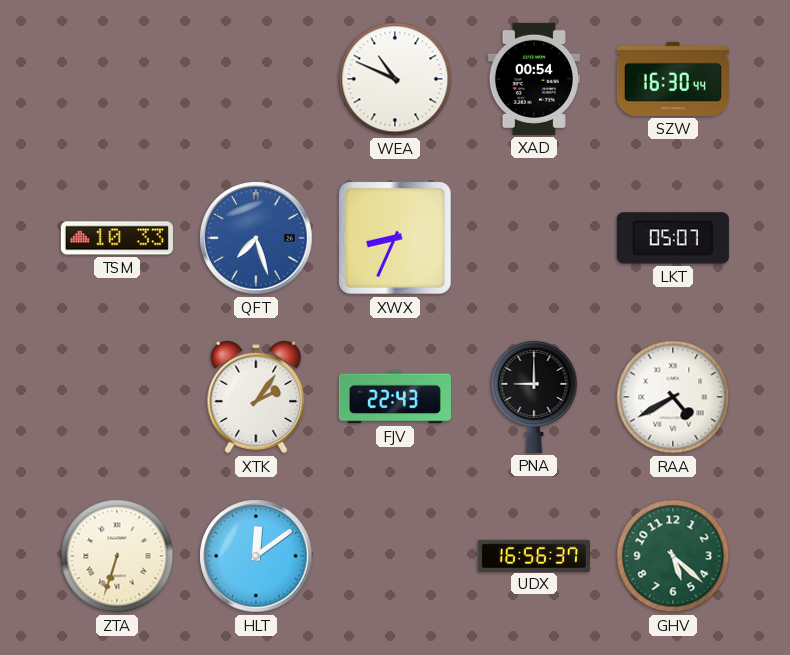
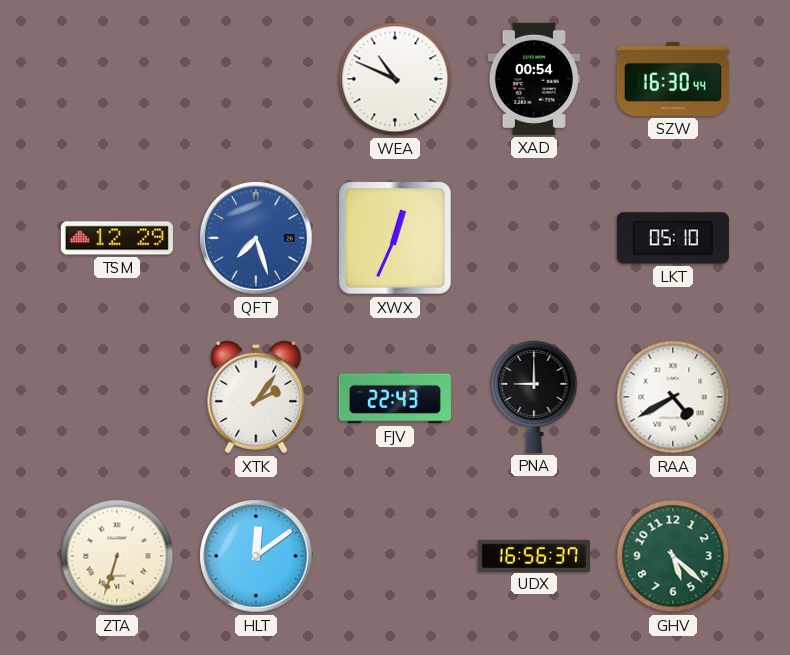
TSM: 10:33 -> 12:29
XWX: 8:34 -> 12:34
LKT: 05:07 -> 05:10
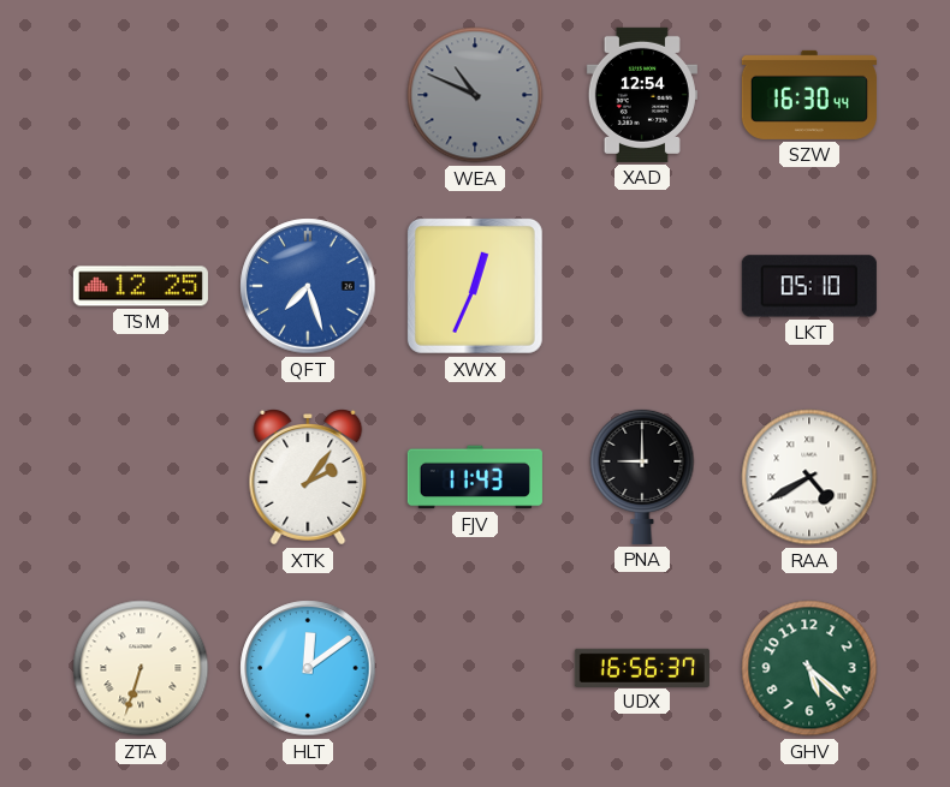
WEA dial: white -> grey
XAD: 00:54 -> 12:54
TSM: 12:29 -> 12:25
FJV: 22:43 -> 11:43
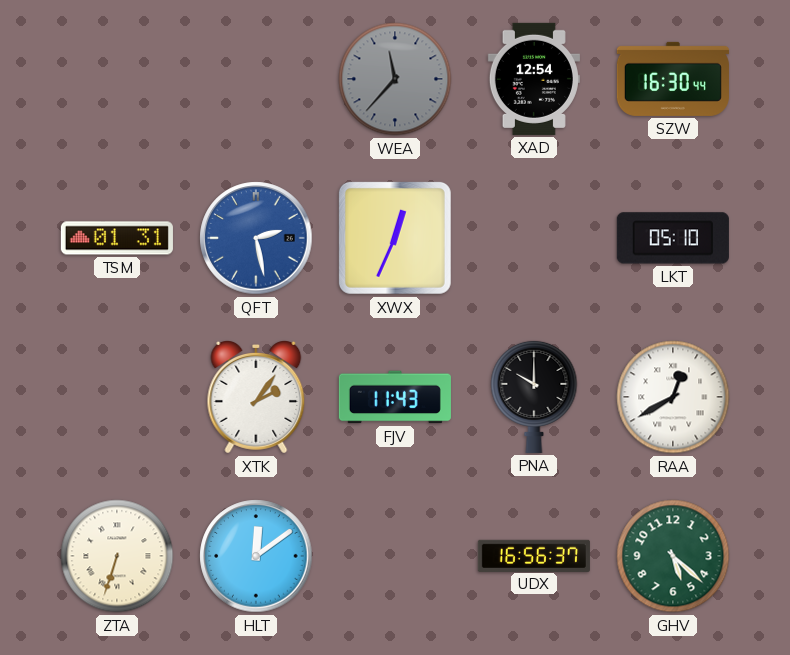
WEA: 10:49 -> 11:37
TSM: 12:25 -> 01:31
QFT: 7:27 -> 2:28
PNA: 9:00 -> 10:00
RAA: 4:40 -> 12:40
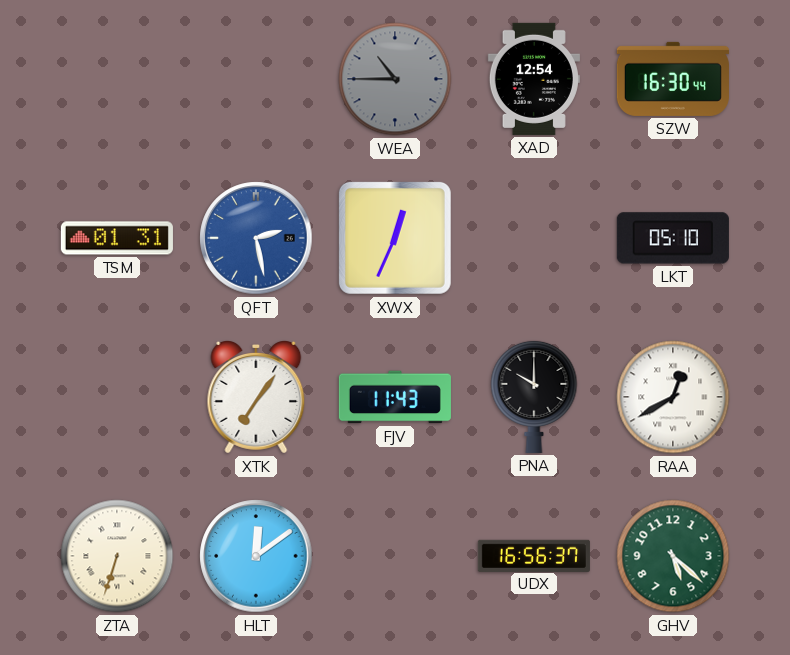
WEA: 11:37 -> 10:45
XTK: 2:06 -> 7:06
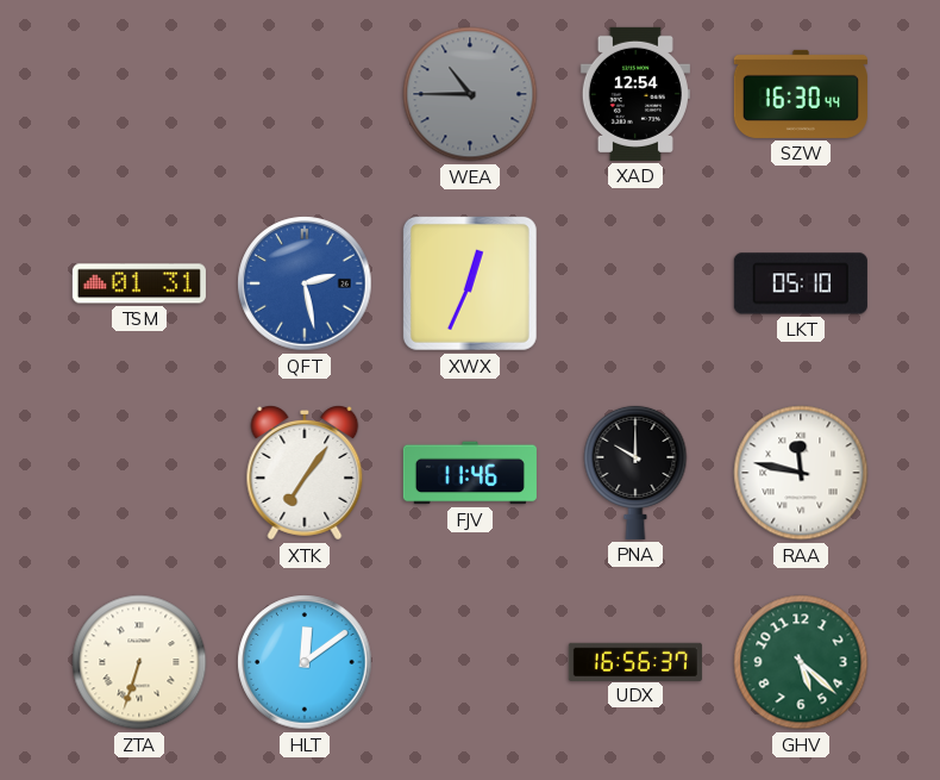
FJV: 11:43 -> 11:46
RAA: 12:40 -> 11:47
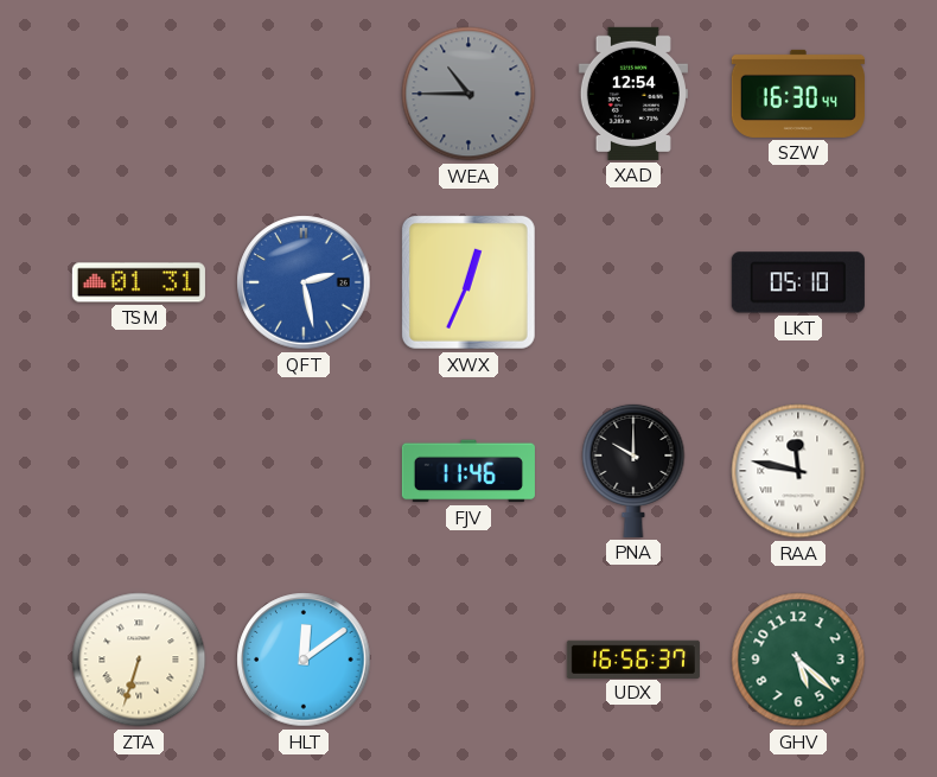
XTK: 7:06 -> none
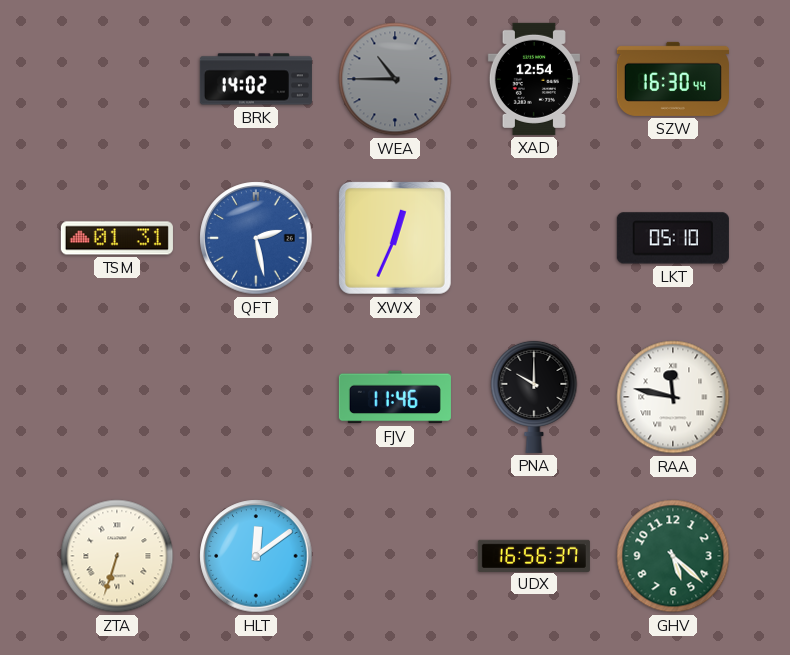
BRK: none -> 14:02
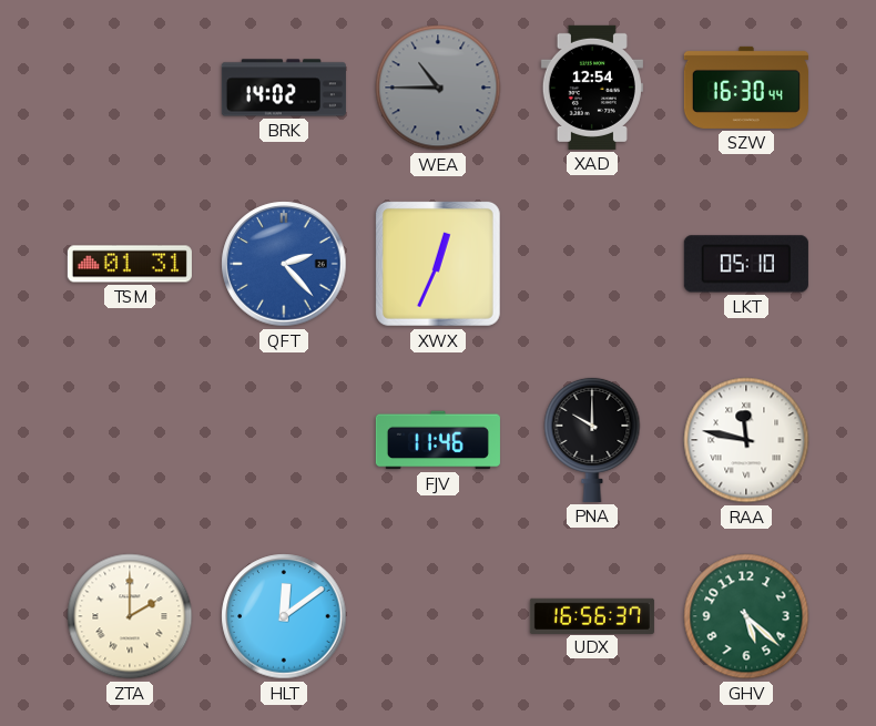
QFT: 2:28 -> 2:23
ZTA: 6:33 -> 2:00
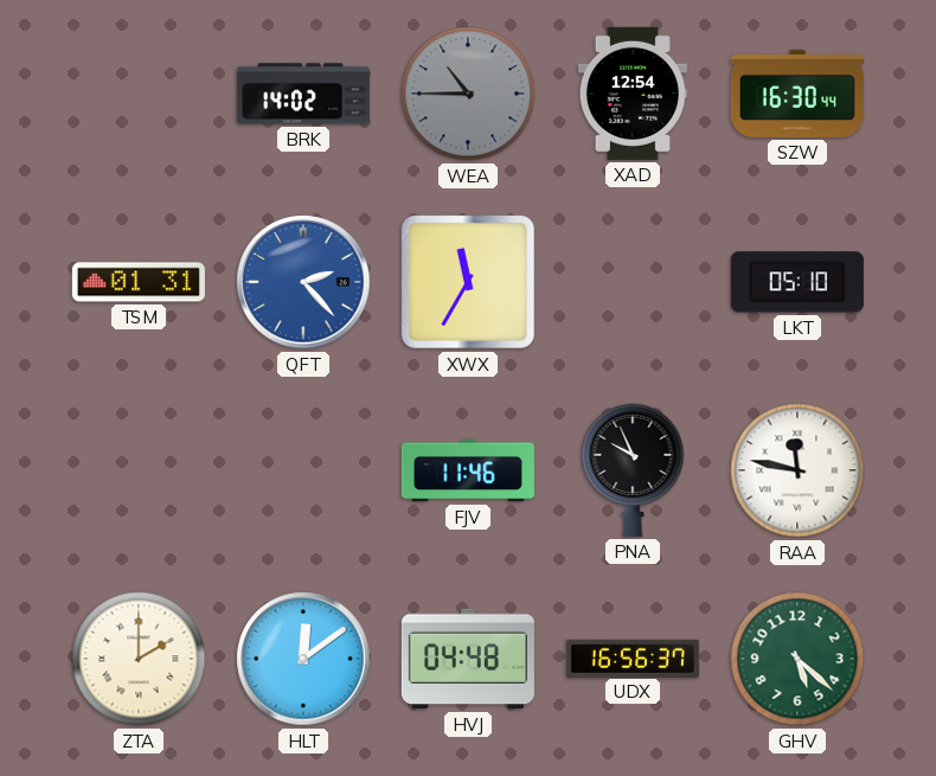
XWX: 12:34 -> 11:35
PNA: 10:00 -> 9:56
HVJ: none -> 04:48
